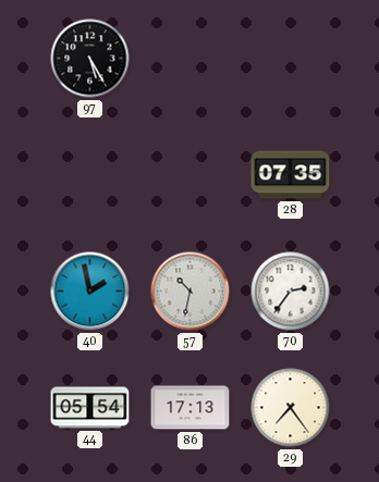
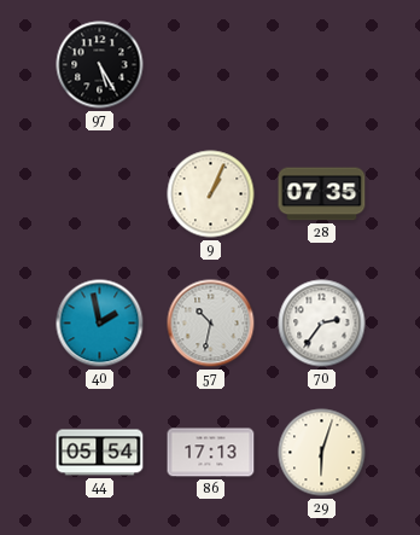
9: none -> 1:04
29: 7:24 -> 6:03
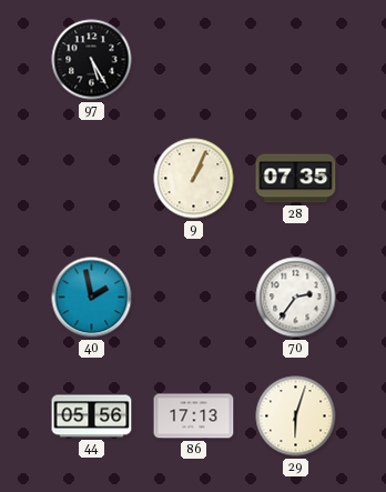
57: 10:32 -> none
44: 05:54 -> 05:56
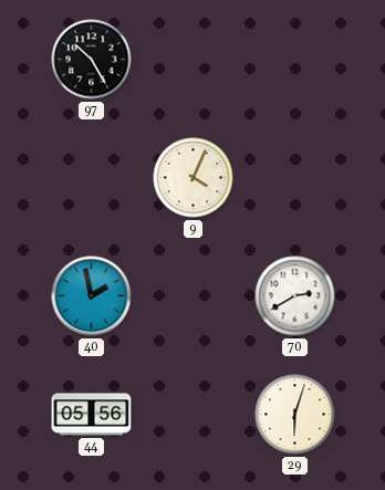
97: 5:25 -> 10:25
9: 1:04 -> 4:04
28: 07:35 -> none
70: 2:36 -> 2:40
86: 17:13 -> none
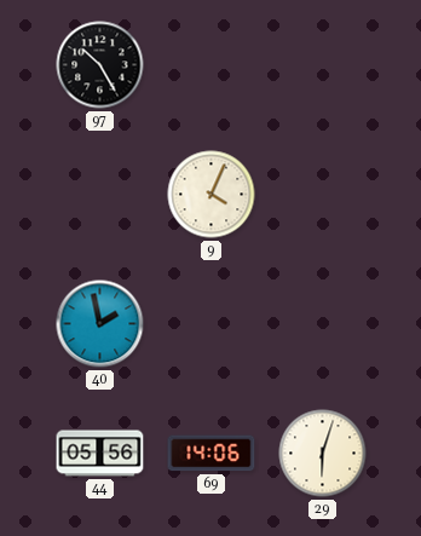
70: 2:40 -> none
69: none -> 14:06
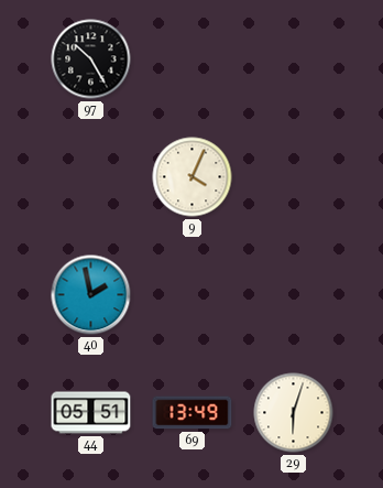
44: 05:56 -> 05:51
69: 14:06 -> 13:49
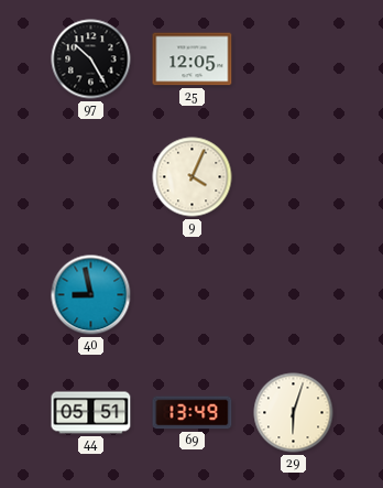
25: none -> 12:05
40: 1:58 -> 8:58
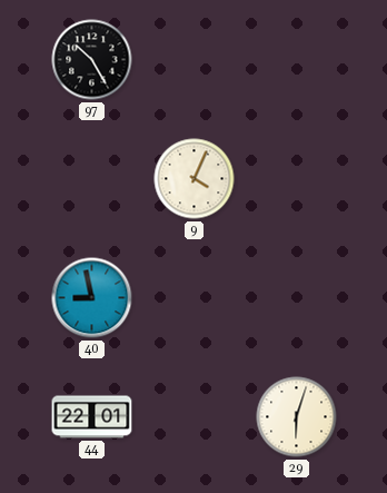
25: 12:05 -> none
44: 05:51 -> 22:01
69: 13:49 -> none
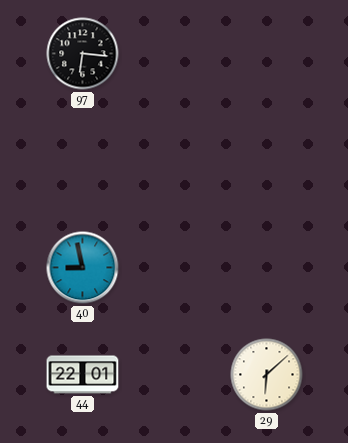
97: 10:25 -> 6:16
9: 4:04 -> none
29: 6:03 -> 6:08
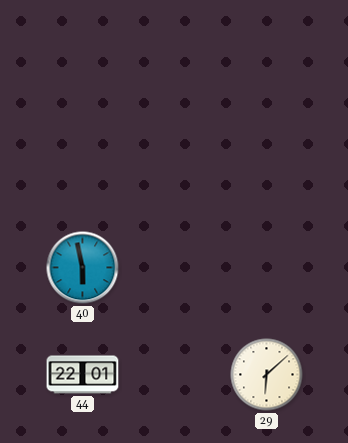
97: 6:16 -> none
40: 8:58 -> 5:58
